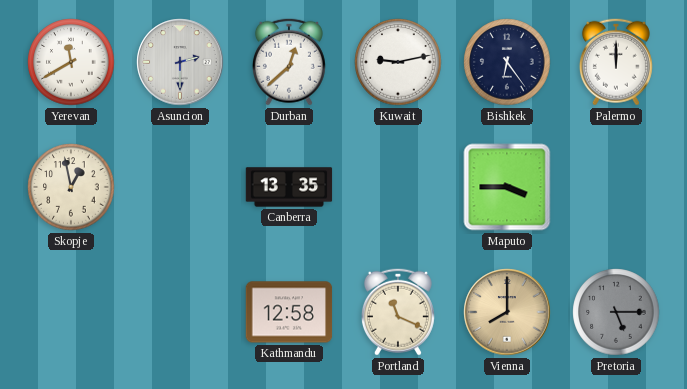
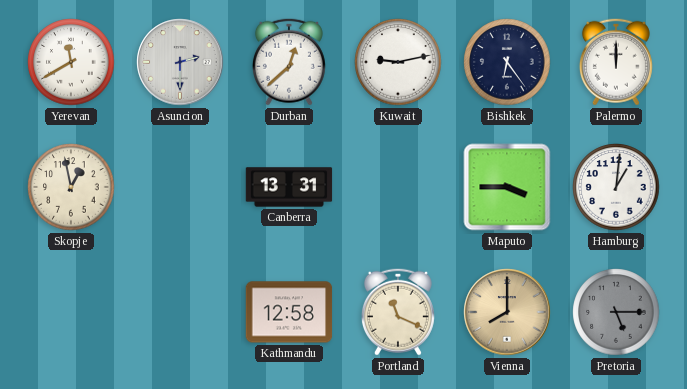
Canberra: 13:35 -> 13:31
Hamburg: none -> 1:01
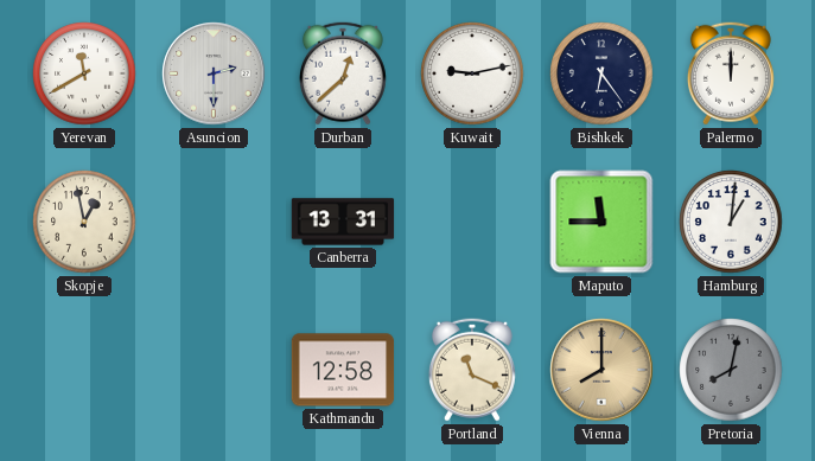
Maputo: 3:45 -> 11:45
Pretoria: 5:15 -> 8:02
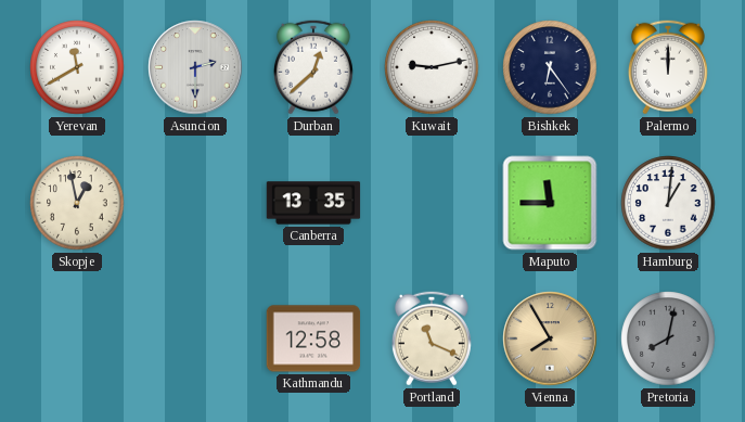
Canberra: 13:31 -> 13:35
Vienna: 8:00 -> 7:55
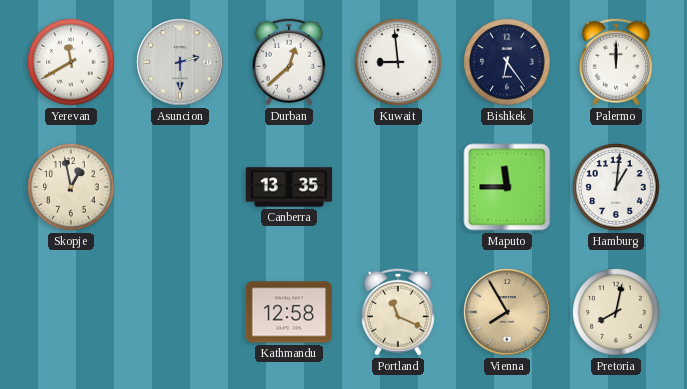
Kuwait: 9:13 -> 8:59
Pretoria dial: grey -> cream
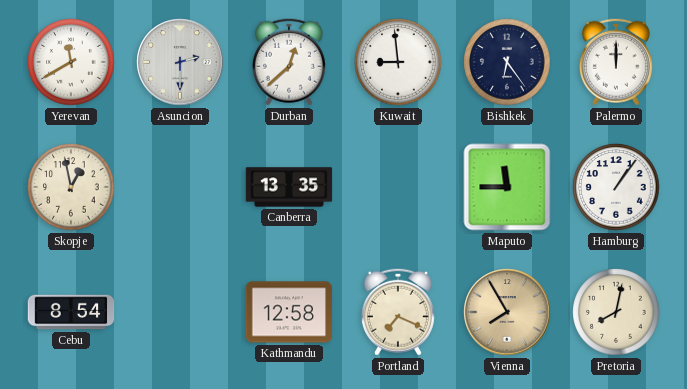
Hamburg: 1:01 -> 1:06
Cebu: none -> 8:54
Portland: 11:19 -> 7:19
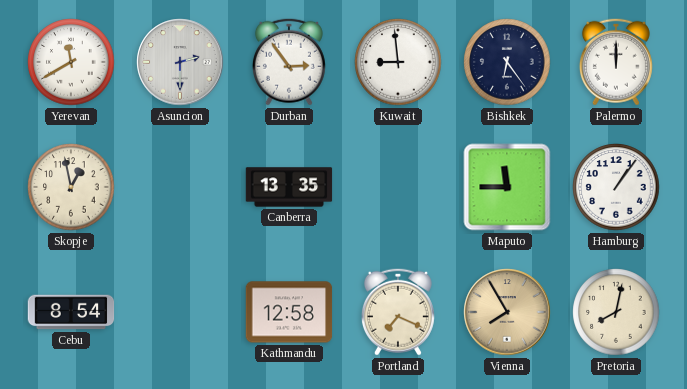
Durban: 12:38 -> 2:54
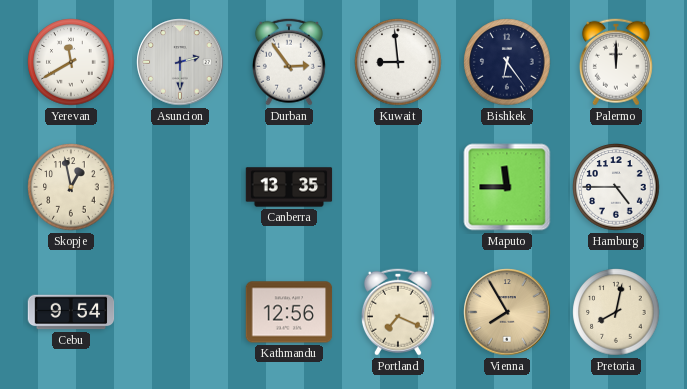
Hamburg: 1:06 -> 4:45
Cebu: 8:54 -> 9:54
Kathmandu: 12:58 -> 12:56
